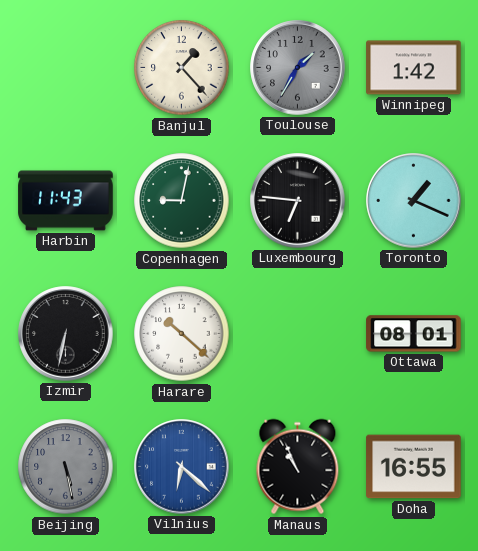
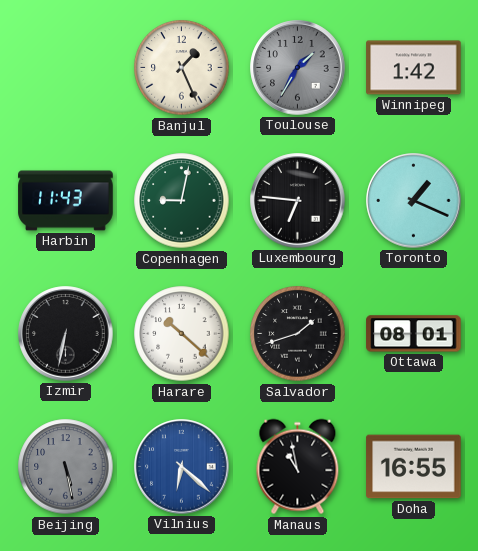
Banjul: 1:23 -> 1:26
Salvador: none -> 1:42
Manaus: 10:56 -> 10:58
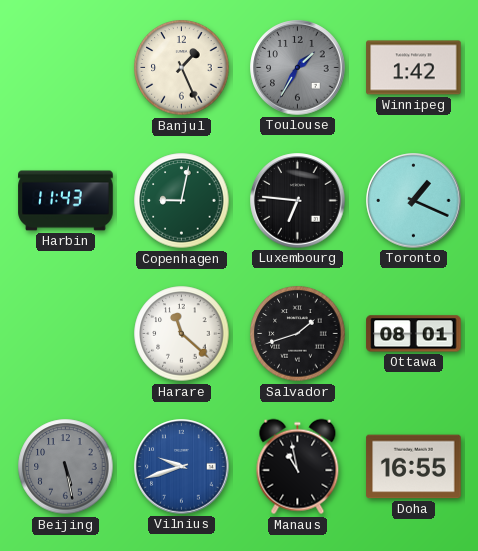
Izmir: 6:32 -> none
Harare: 10:22 -> 11:22
Vilnius: 6:22 -> 9:42
